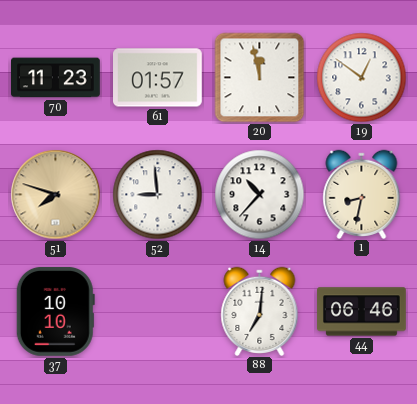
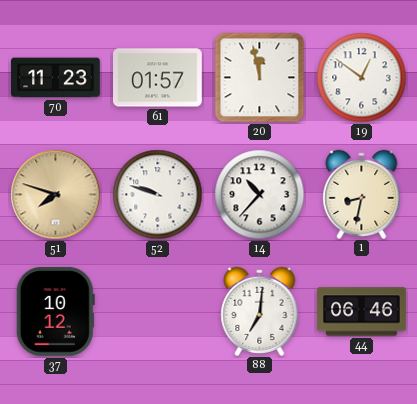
52: 8:59 -> 9:48
37: 10:10 -> 10:12
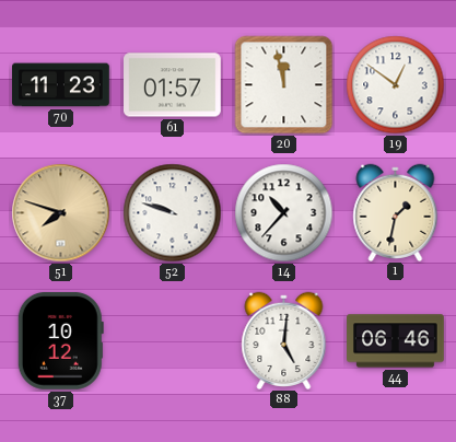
1: 8:32 -> 1:32
88: 7:01 -> 5:01
